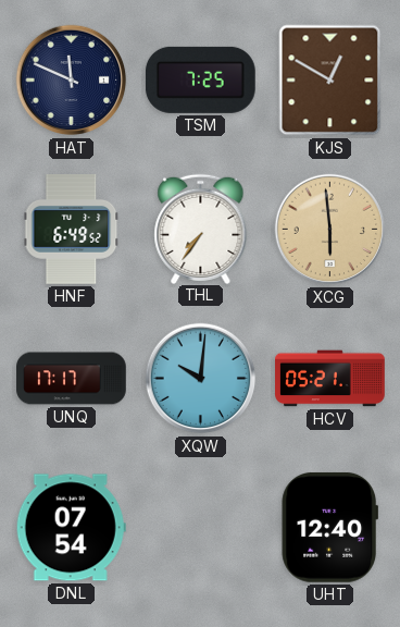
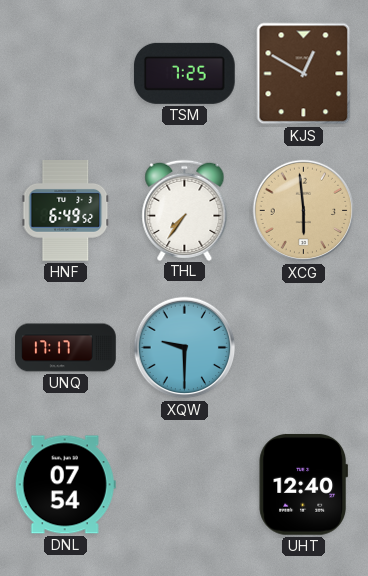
HAT: 11:49 -> none
XQW: 10:01 -> 9:30
HCV: 05:21 -> none
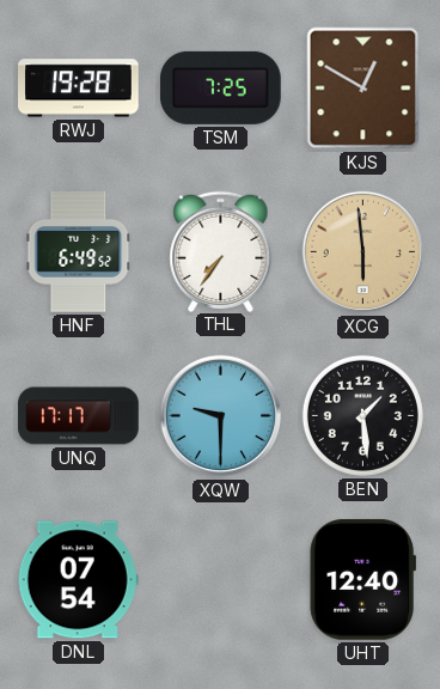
RWJ: none -> 19:28
BEN: none -> 1:29
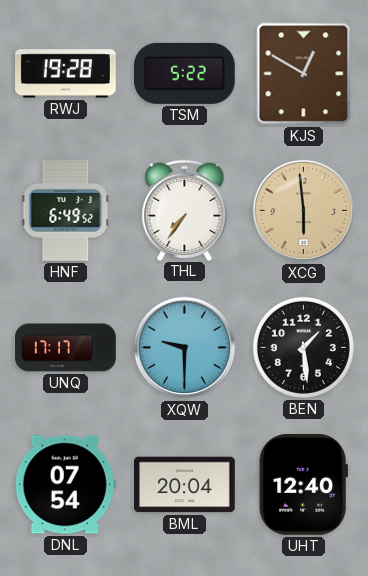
TSM: 7:25 -> 5:22
BML: none -> 20:04
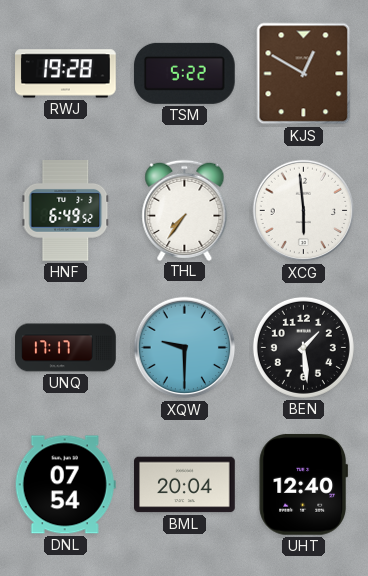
XCG dial: champagne -> white
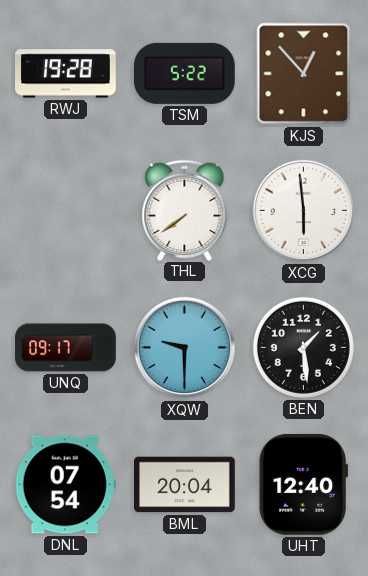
KJS: 12:50 -> 12:53
HNF: 6:49 -> none
THL: 7:36 -> 7:39
UNQ: 17:17 -> 09:17
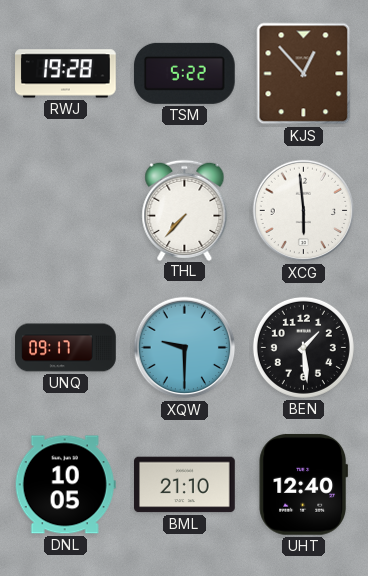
THL: 7:39 -> 7:37
DNL: 07:54 -> 10:05
BML: 20:04 -> 21:10
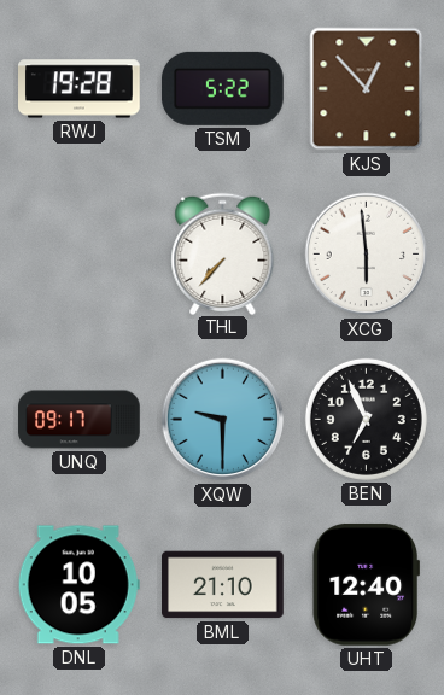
BEN: 1:29 -> 6:56
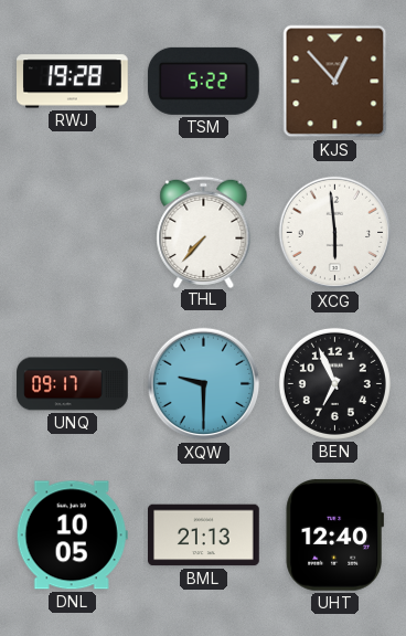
BML: 21:10 -> 21:13
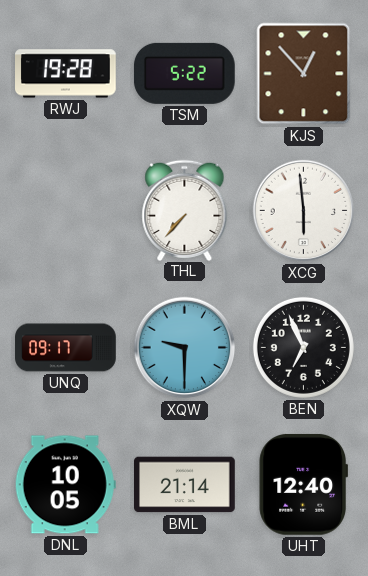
BML: 21:13 -> 21:14
